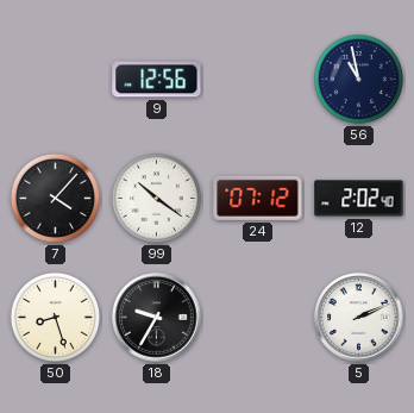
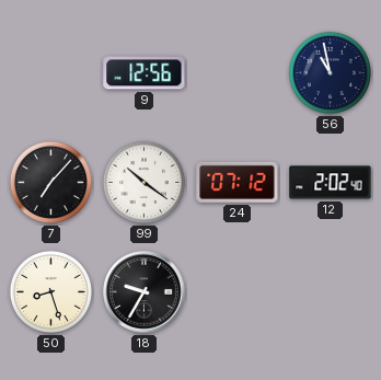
7: 4:07 -> 7:07
5: 2:11 -> none
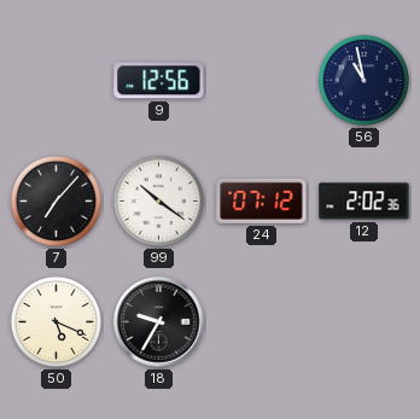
12: 2:02:40 -> 2:02:36
50: 8:27 -> 5:19
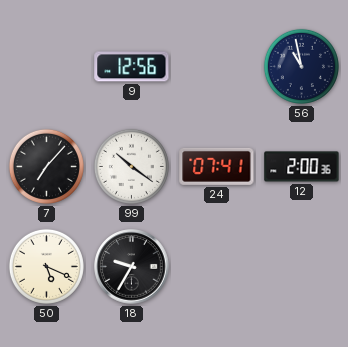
24: 07:12 -> 07:41
12: 2:02 -> 2:00
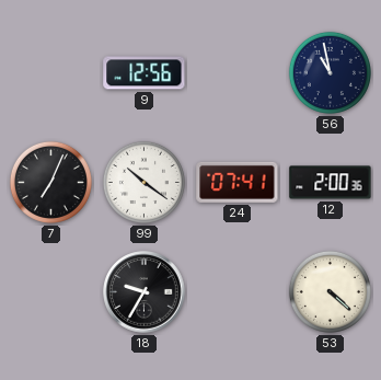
7: 7:07 -> 7:04
50: 5:19 -> none
53: none -> 4:22
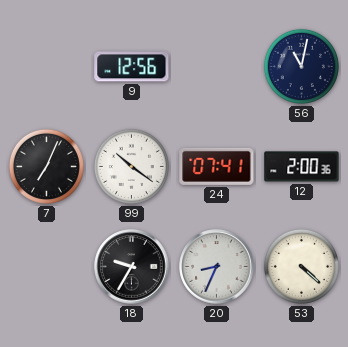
56: 10:58 -> 11:02
20: none -> 8:34
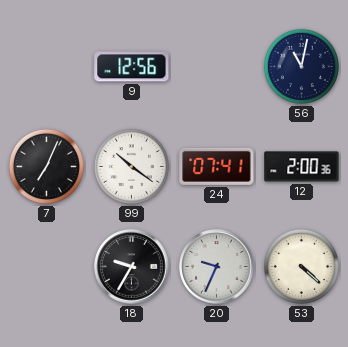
20: 8:34 -> 9:34
